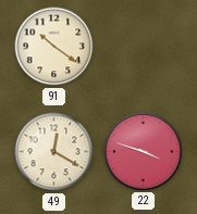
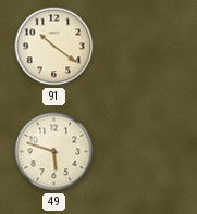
49: 12:20 -> 5:48
22: 3:48 -> none
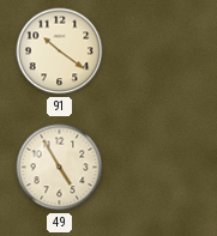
49: 5:48 -> 4:55
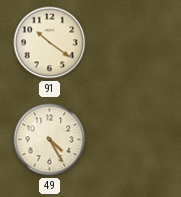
49: 4:55 -> 4:25
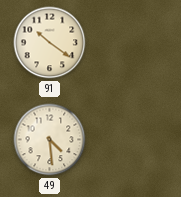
49: 4:25 -> 4:29
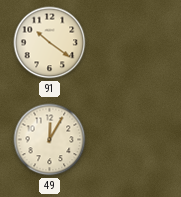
49: 4:29 -> 12:05
